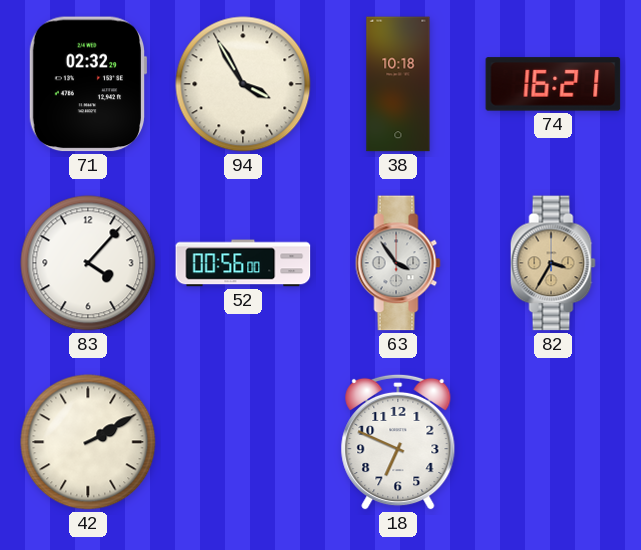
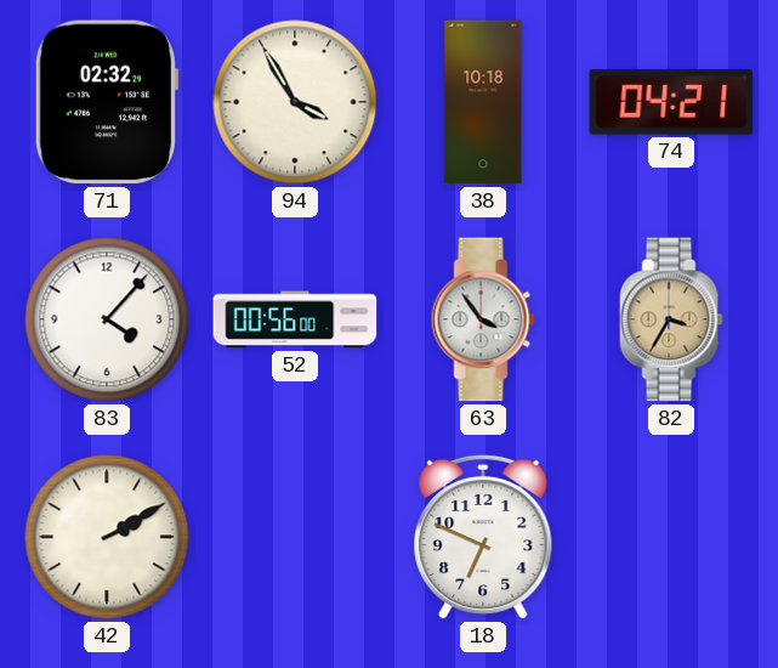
74: 16:21 -> 04:21
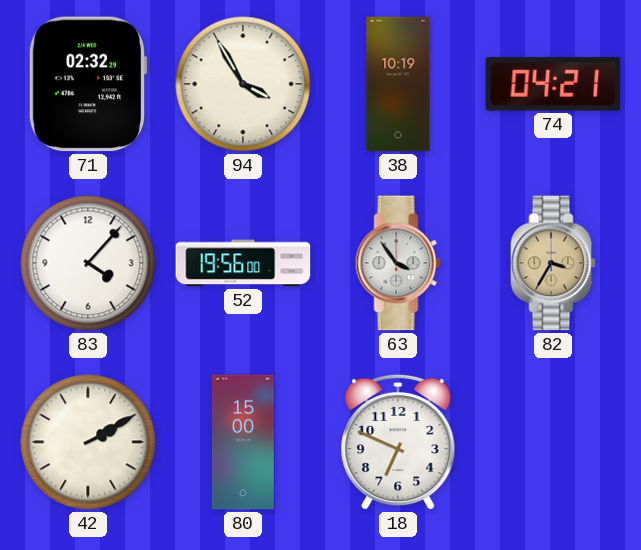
38: 10:18 -> 10:19
52: 00:56 -> 19:56
80: none -> 15:00
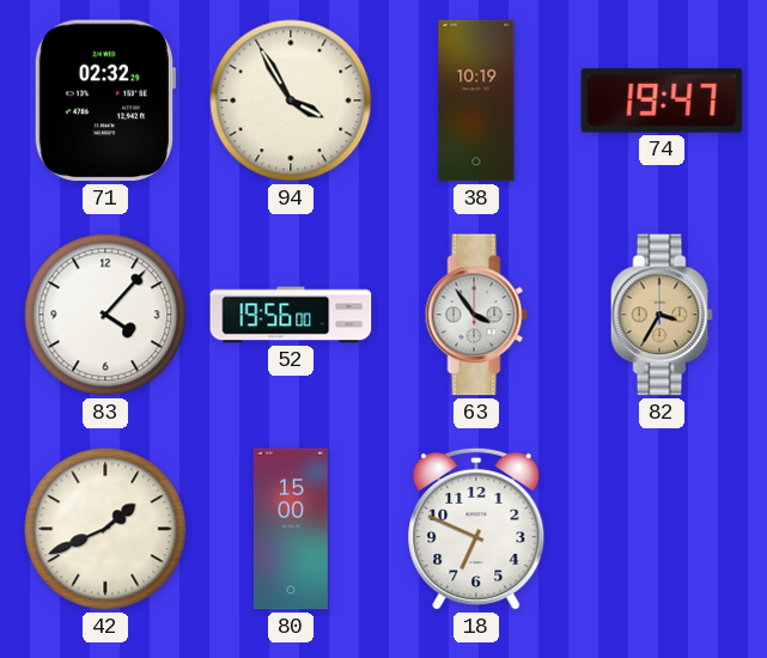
74: 04:21 -> 19:47
42: 2:10 -> 1:41
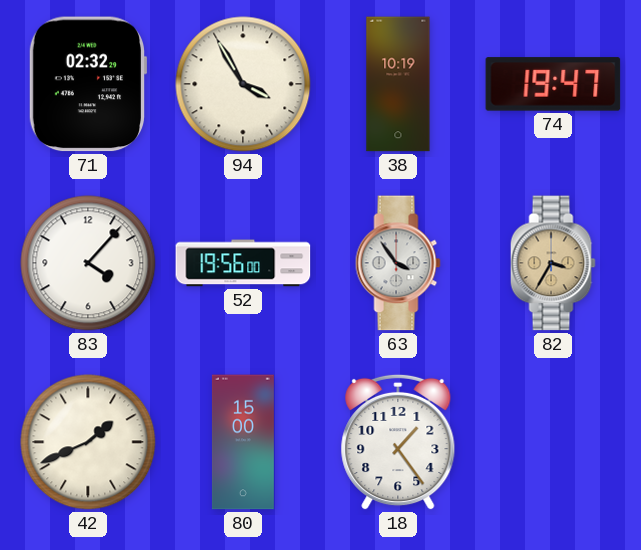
18: 6:49 -> 1:24
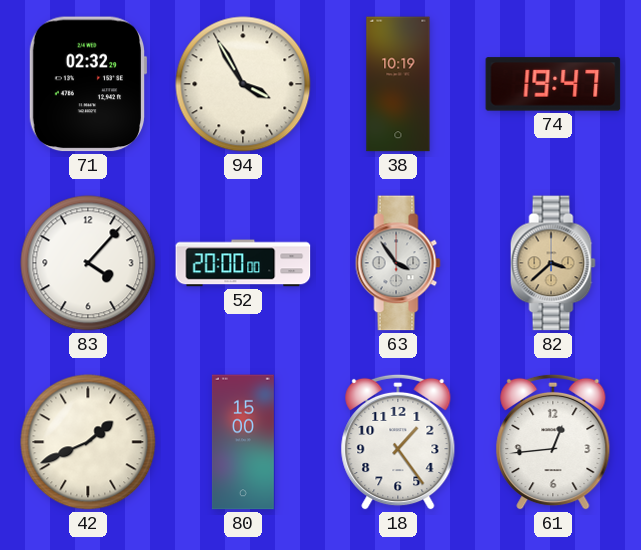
52: 19:56 -> 20:00
82: 3:35 -> 3:38
61: none -> 12:44
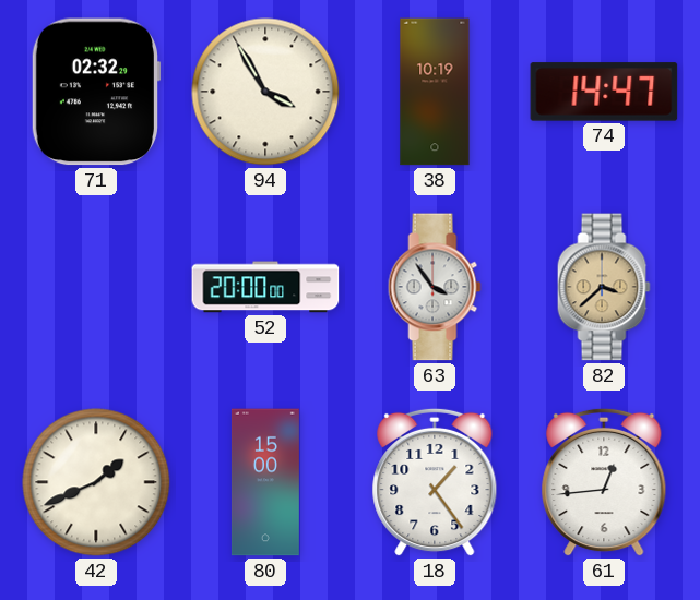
74: 19:47 -> 14:47
83: 4:07 -> none
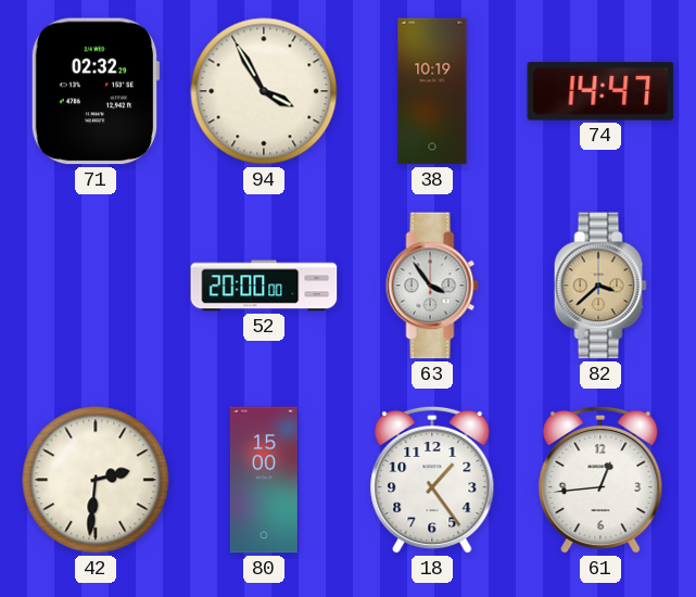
42: 1:41 -> 2:31
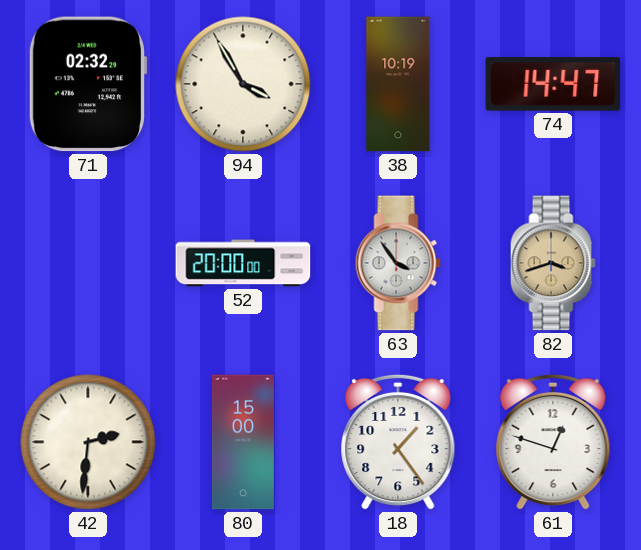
82: 3:38 -> 3:42
61: 12:44 -> 12:48
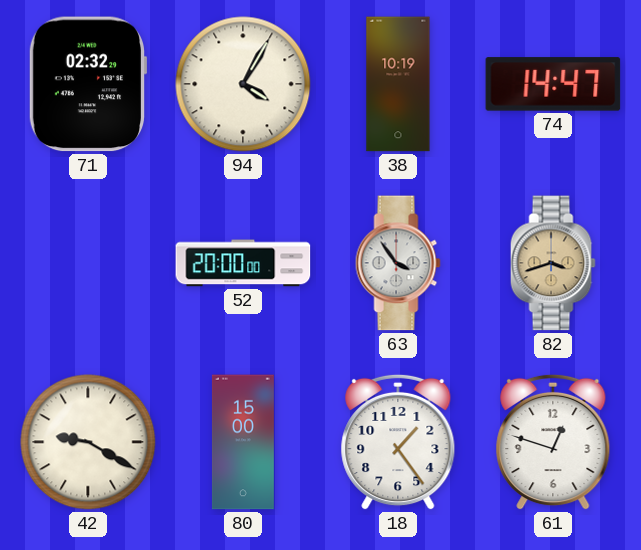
94: 3:55 -> 4:05
42: 2:31 -> 9:20
